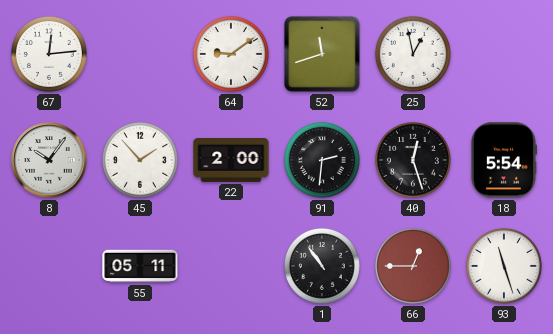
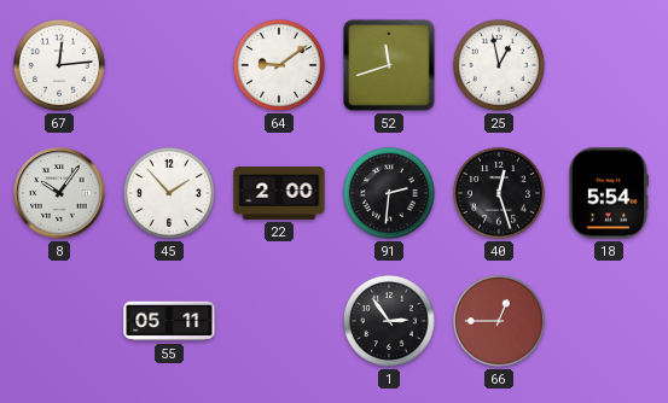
1: 10:54 -> 2:54
93: 11:27 -> none
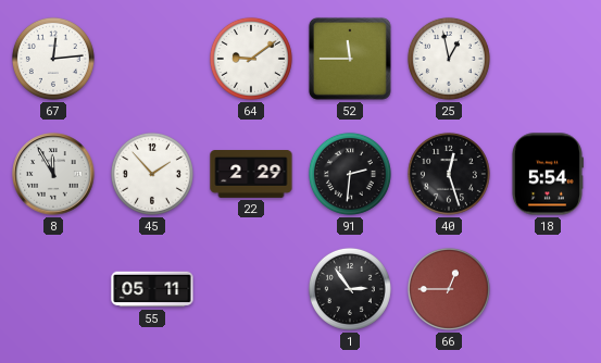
52: 11:42 -> 11:45
8: 10:06 -> 11:55
22: 2:00 -> 2:29
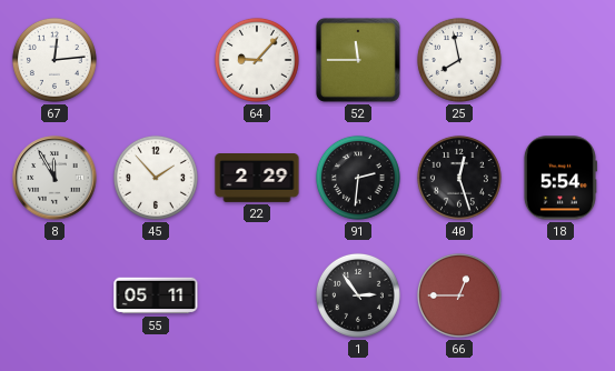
64: 9:09 -> 9:07
25: 12:58 -> 7:58
